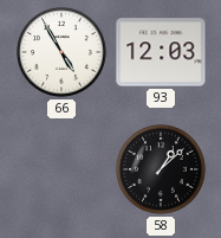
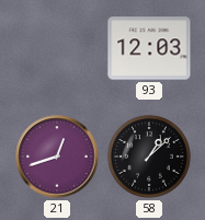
66: 4:55 -> none
21: none -> 12:42
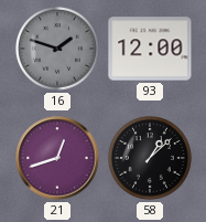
16: none -> 1:48
93: 12:03 -> 12:00
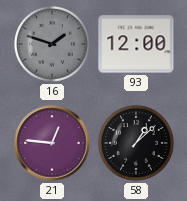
21: 12:42 -> 12:46
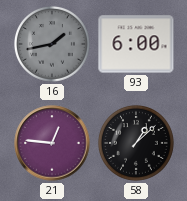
16: 1:48 -> 1:43
93: 12:00 -> 6:00
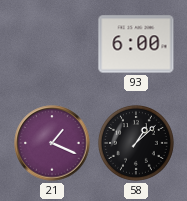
16: 1:43 -> none
21: 12:46 -> 1:19
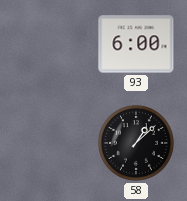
21: 1:19 -> none
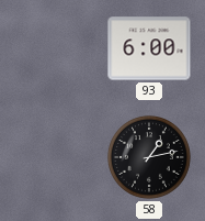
58: 1:08 -> 1:13
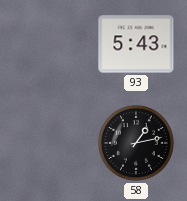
93: 6:00 -> 5:43
